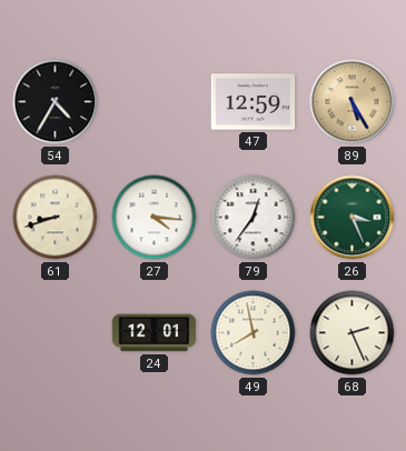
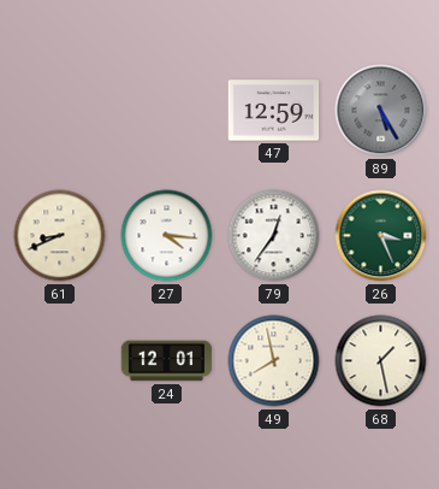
54: 4:35 -> none
89 dial: champagne -> grey
61: 8:42 -> 8:41
68: 2:26 -> 1:28
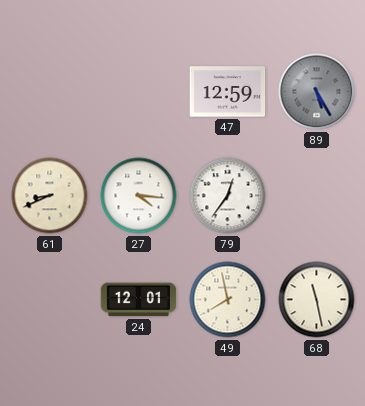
26: 3:26 -> none
68: 1:28 -> 11:28
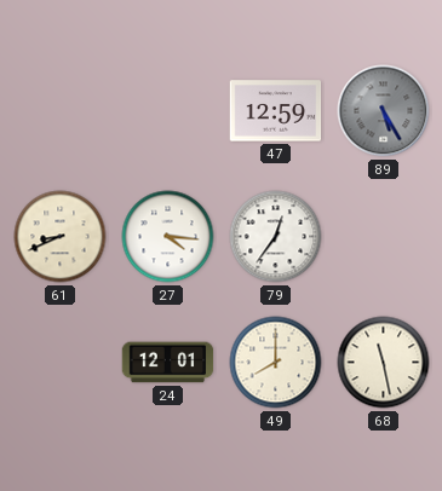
49: 7:58 -> 8:00
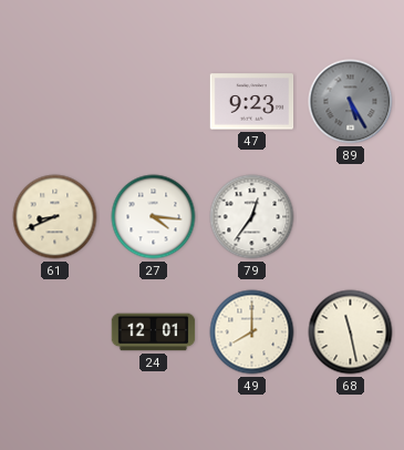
47: 12:59 -> 9:23
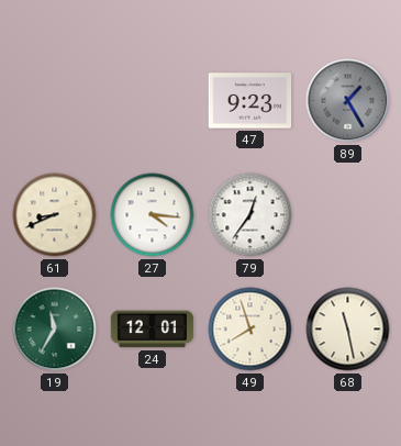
89: 5:25 -> 1:25
19: none -> 11:35
49: 8:00 -> 7:57
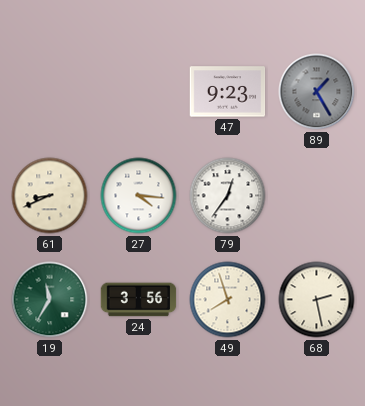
24: 12:01 -> 3:56
68: 11:28 -> 2:28
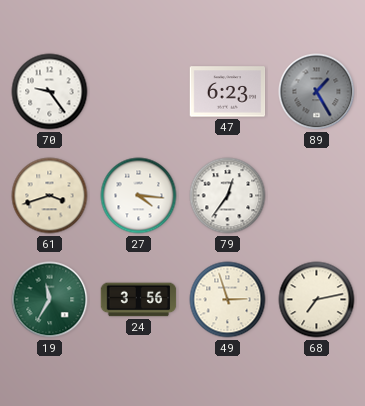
70: none -> 9:24
47: 9:23 -> 6:23
61: 8:41 -> 3:42
49: 7:57 -> 2:57
68: 2:28 -> 7:13
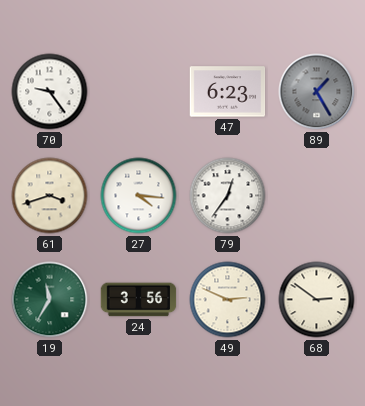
49: 2:57 -> 2:49
68: 7:13 -> 2:51
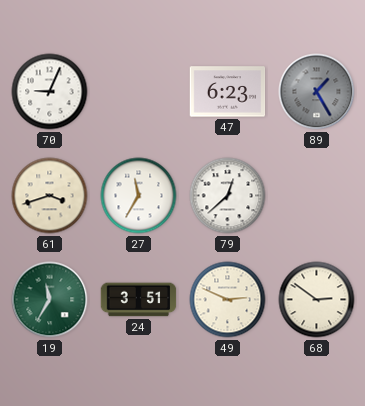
70: 9:24 -> 9:04
27: 4:16 -> 11:35
79: 12:36 -> 12:38
24: 3:56 -> 3:51
